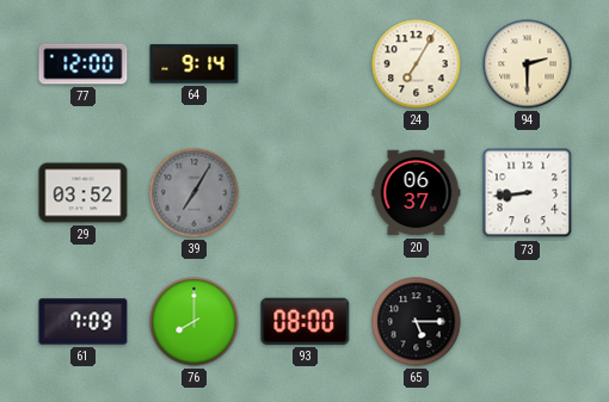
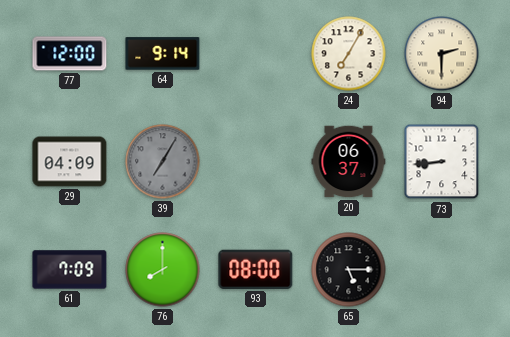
29: 03:52 -> 04:09
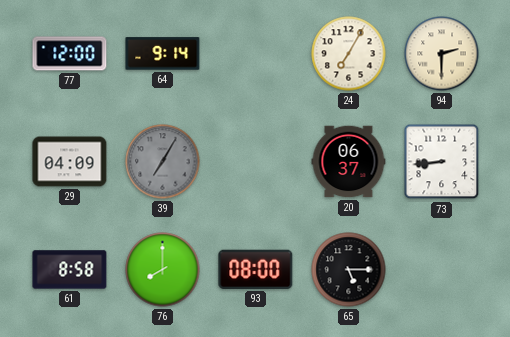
61: 7:09 -> 8:58
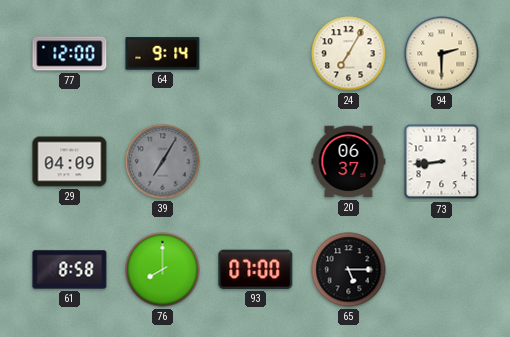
93: 08:00 -> 07:00
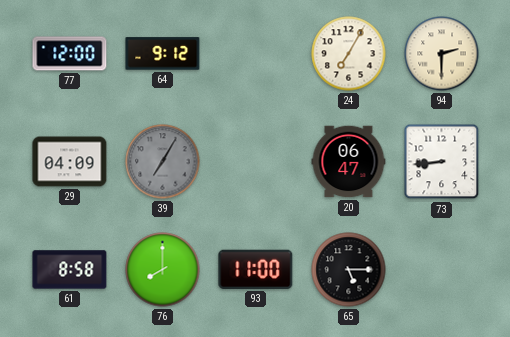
64: 9:14 -> 9:12
20: 06:37 -> 06:47
93: 07:00 -> 11:00
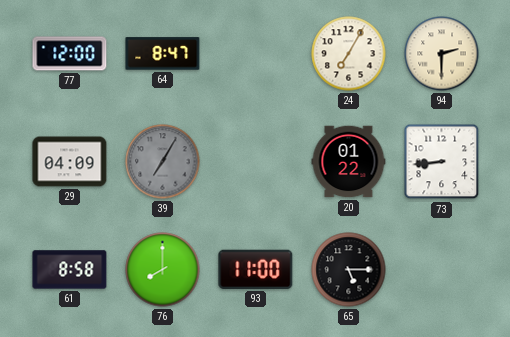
64: 9:12 -> 8:47
20: 06:47 -> 01:22
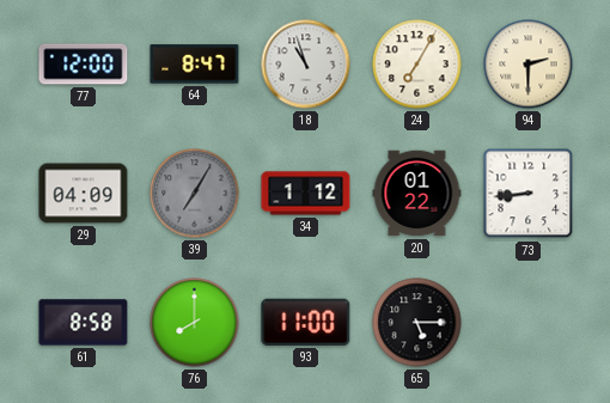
18: none -> 10:57
34: none -> 1:12
